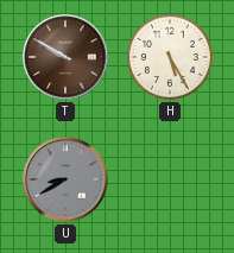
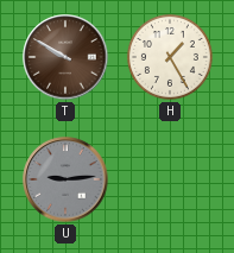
H: 5:25 -> 1:25
U: 8:40 -> 9:14
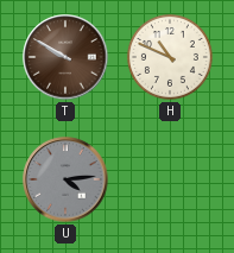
H: 1:25 -> 10:49
U: 9:14 -> 4:14
